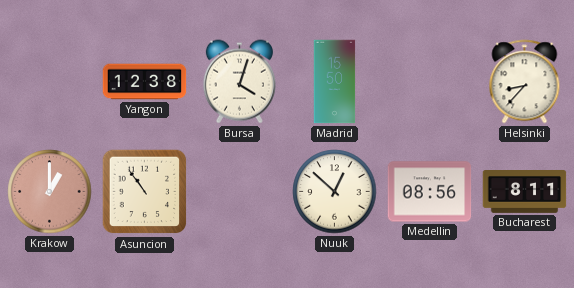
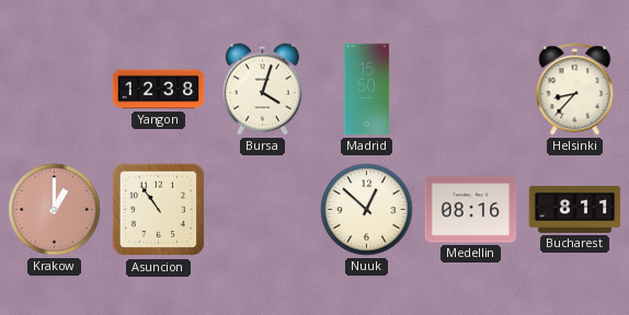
Medellin: 08:56 -> 08:16
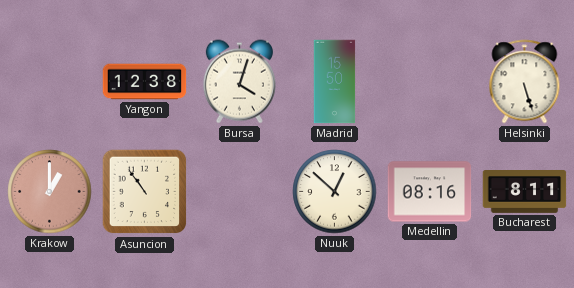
Helsinki: 8:37 -> 5:27
